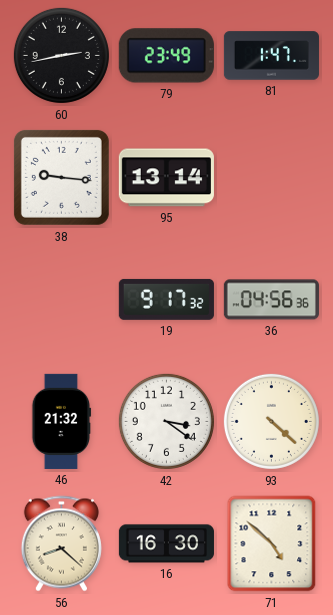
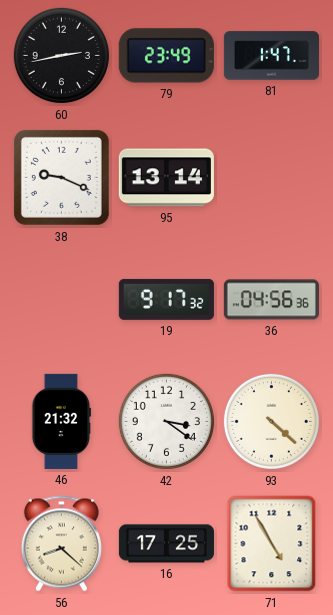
38: 9:16 -> 9:19
16: 16:30 -> 17:25
71: 4:52 -> 4:55
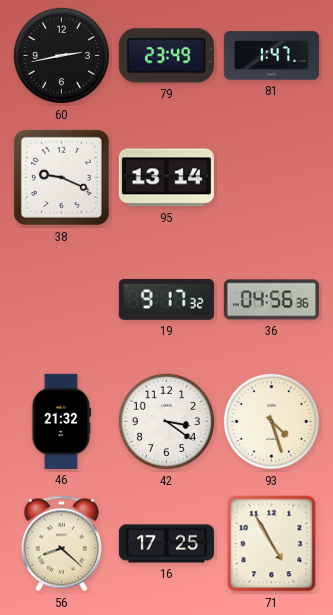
93: 4:22 -> 4:27
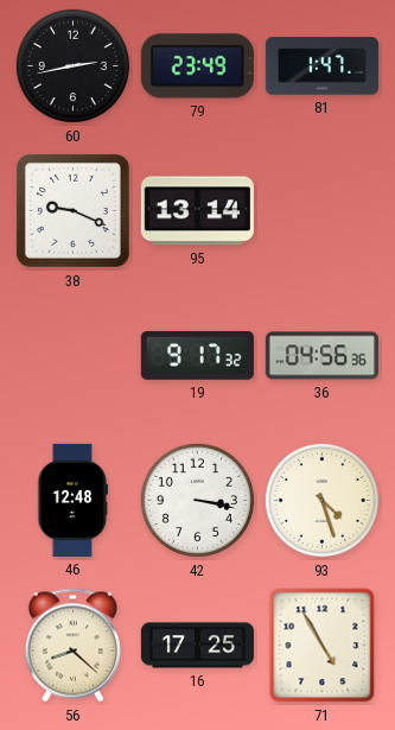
46: 21:32 -> 12:48
42: 3:21 -> 3:17
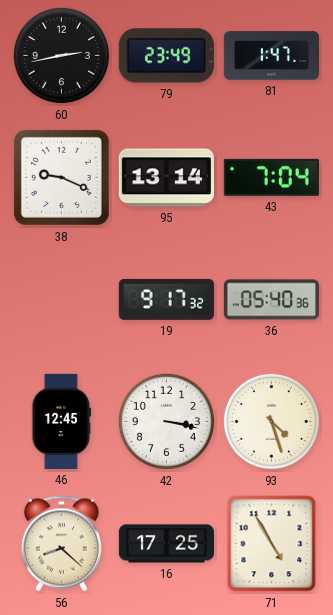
43: none -> 7:04
36: 04:56 -> 05:40
46: 12:48 -> 12:45
